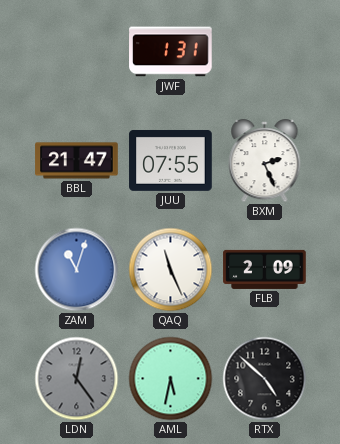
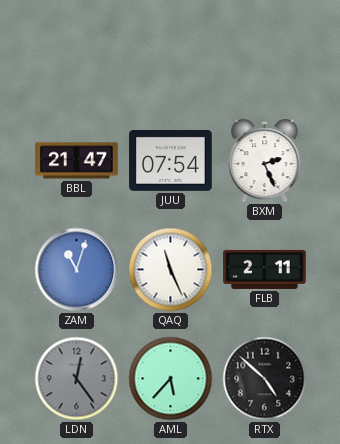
JWF: 1:31 -> none
JUU: 07:55 -> 07:54
FLB: 2:09 -> 2:11
AML: 5:32 -> 5:37
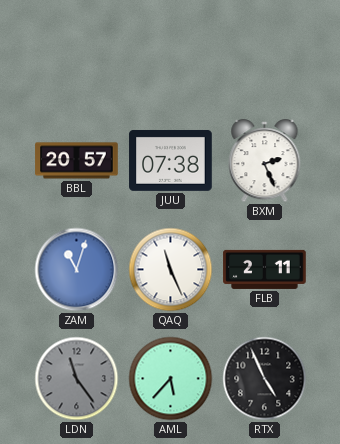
BBL: 21:47 -> 20:57
JUU: 07:54 -> 07:38
LDN: 12:24 -> 11:24
RTX: 4:52 -> 4:56
